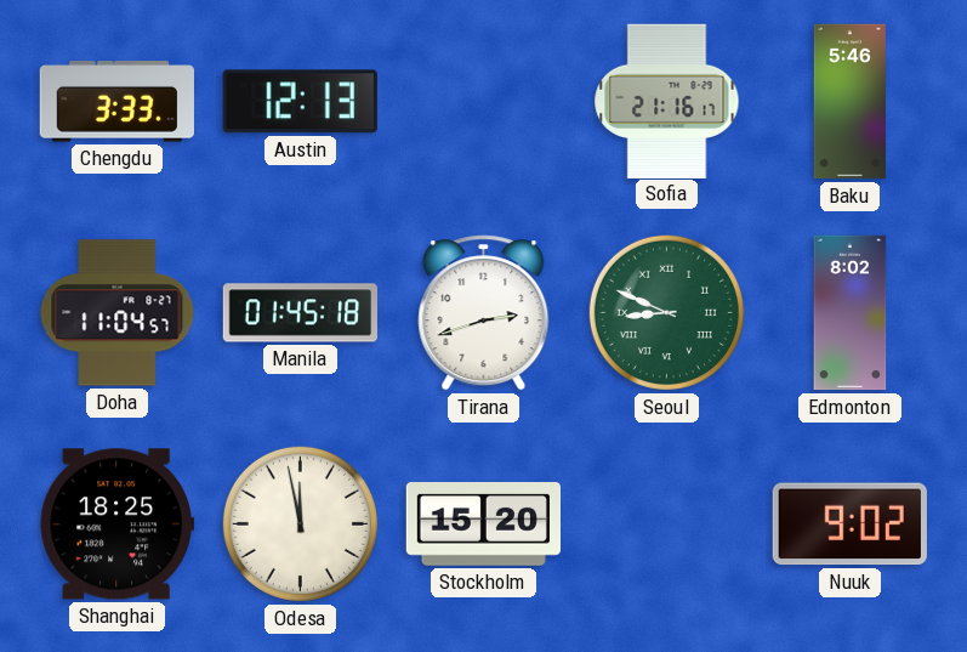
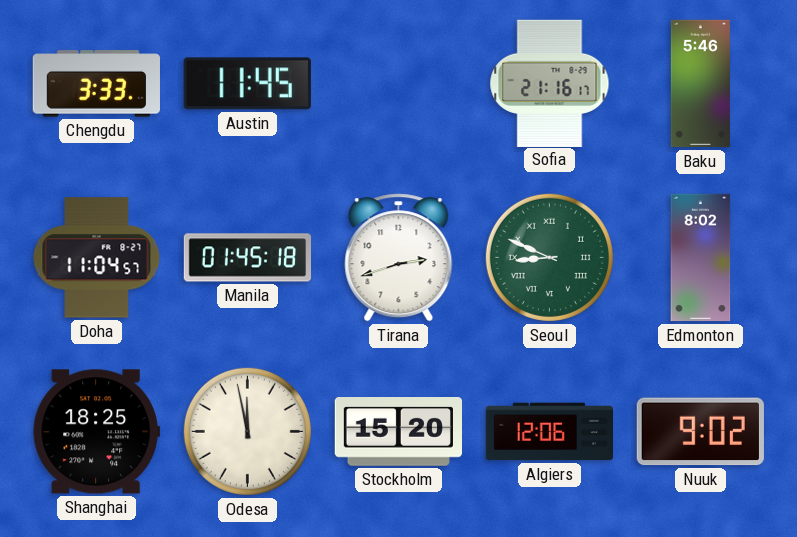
Austin: 12:13 -> 11:45
Algiers: none -> 12:06
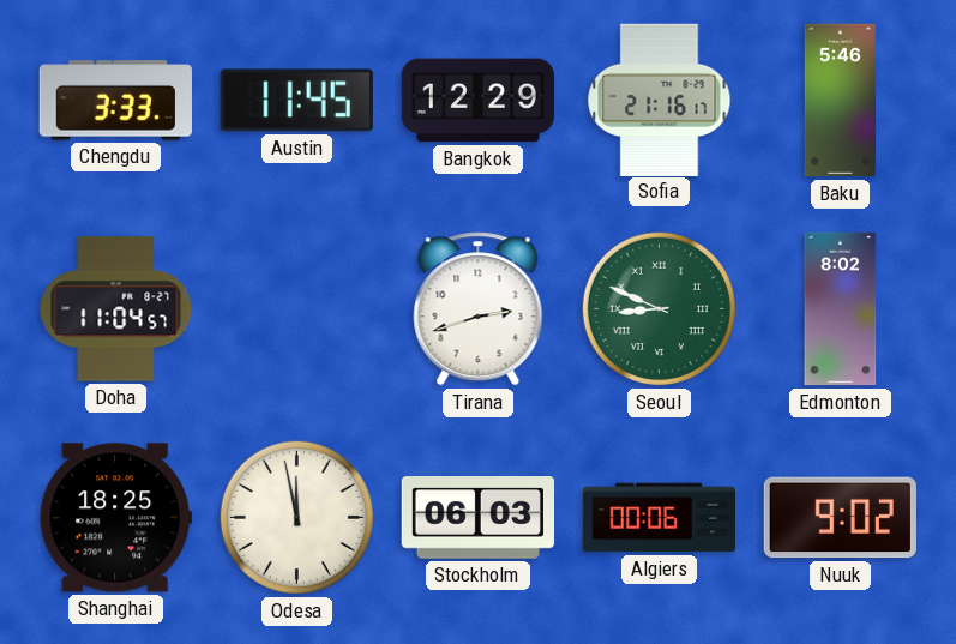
Bangkok: none -> 12:29
Manila: 01:45 -> none
Stockholm: 15:20 -> 06:03
Algiers: 12:06 -> 00:06
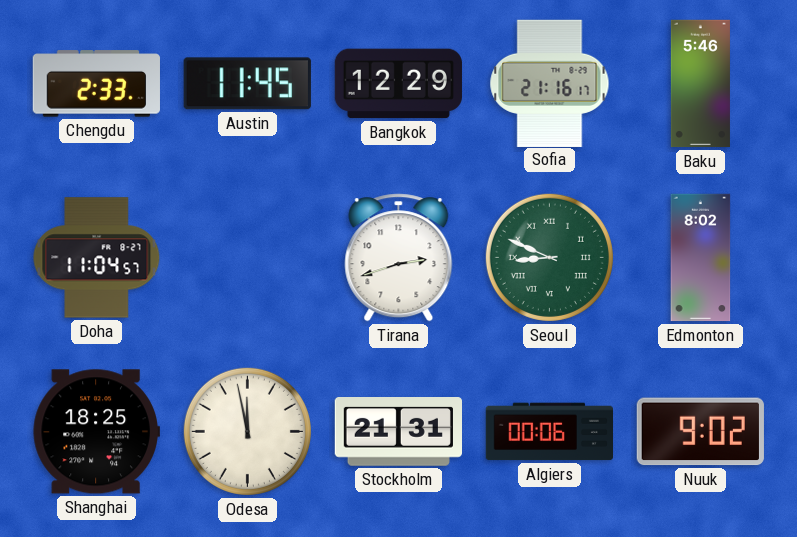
Chengdu: 3:33 -> 2:33
Stockholm: 06:03 -> 21:31
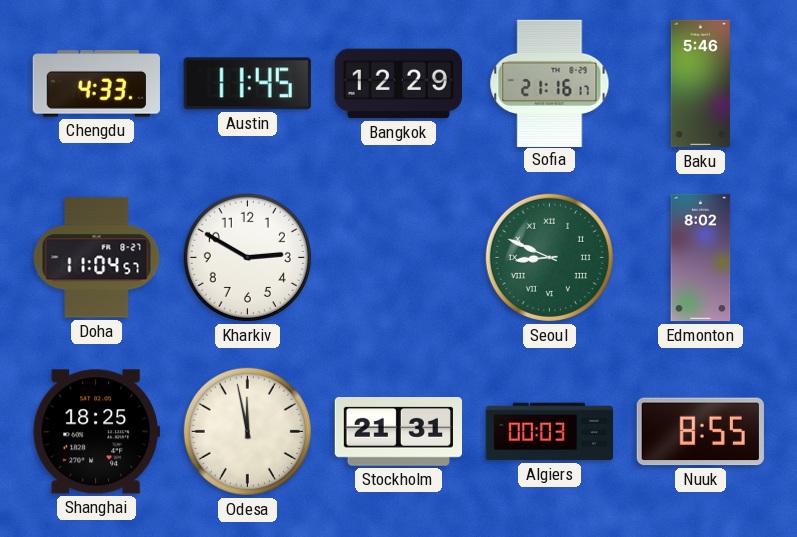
Chengdu: 2:33 -> 4:33
Kharkiv: none -> 2:50
Tirana: 2:42 -> none
Algiers: 00:06 -> 00:03
Nuuk: 9:02 -> 8:55
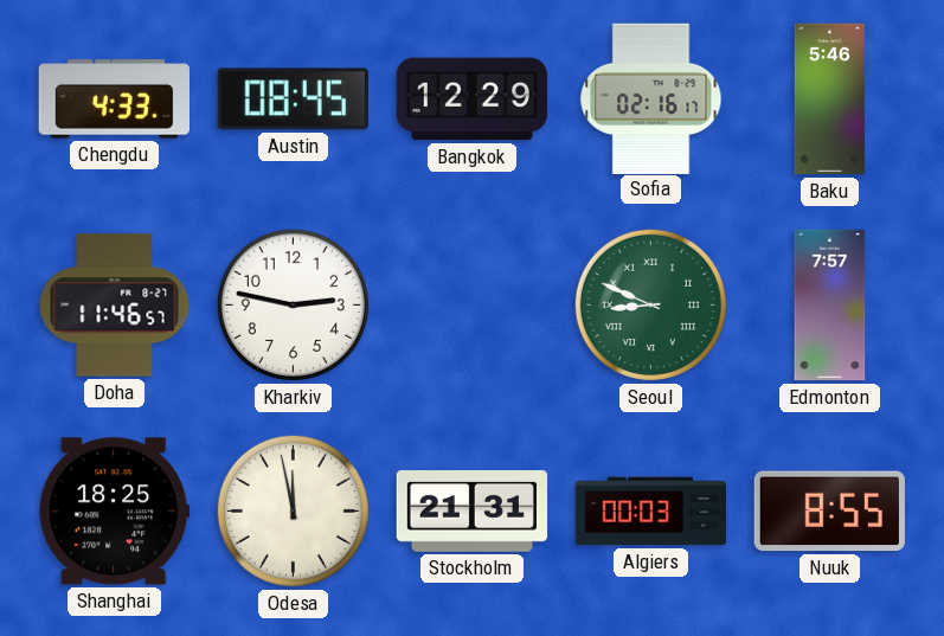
Austin: 11:45 -> 08:45
Sofia: 21:16 -> 02:16
Doha: 11:04 -> 11:46
Kharkiv: 2:50 -> 2:47
Edmonton: 8:02 -> 7:57
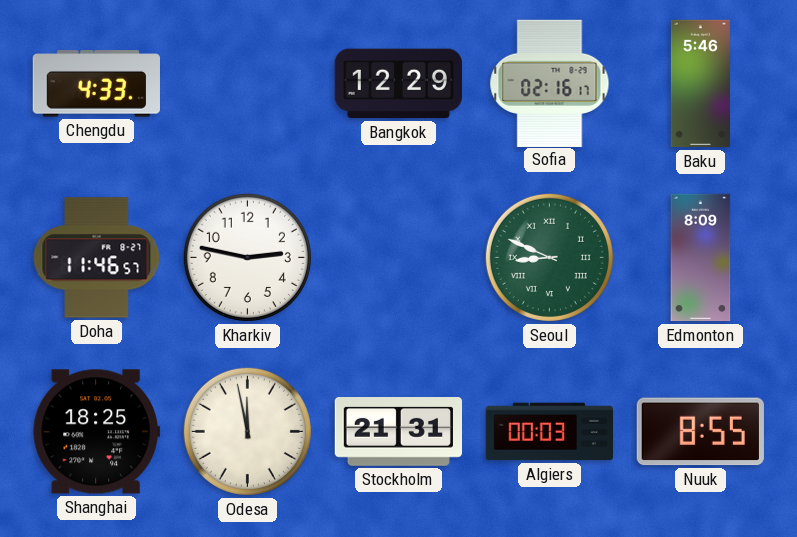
Austin: 08:45 -> none
Edmonton: 7:57 -> 8:09
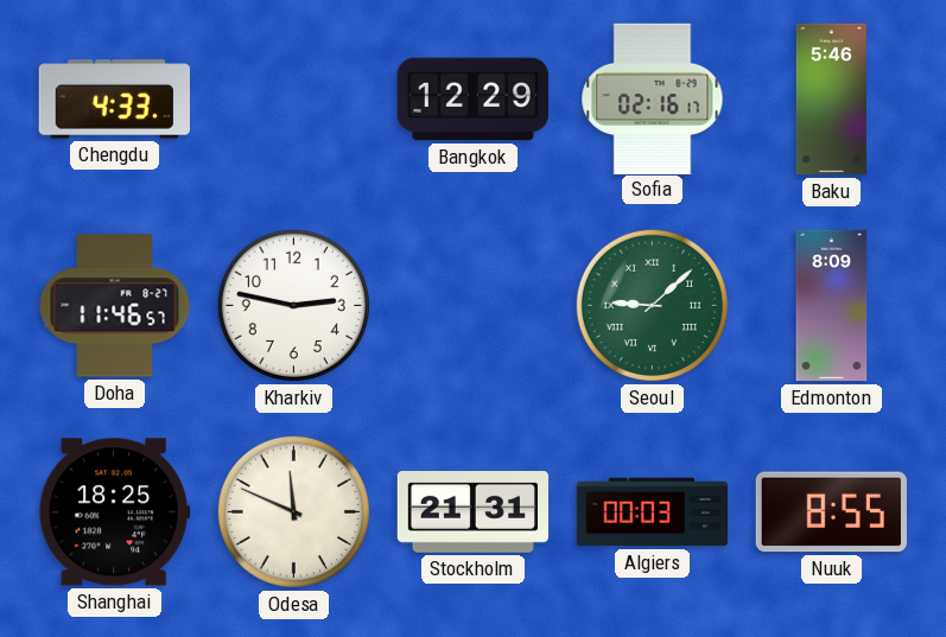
Seoul: 8:49 -> 9:08
Odesa: 11:58 -> 11:49
